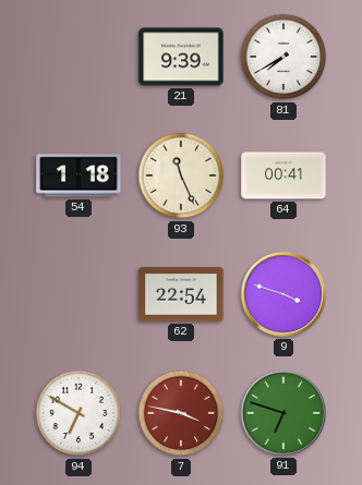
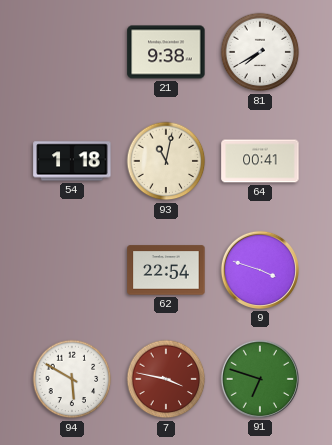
21: 9:39 -> 9:38
93: 11:26 -> 11:02
94: 6:50 -> 5:50
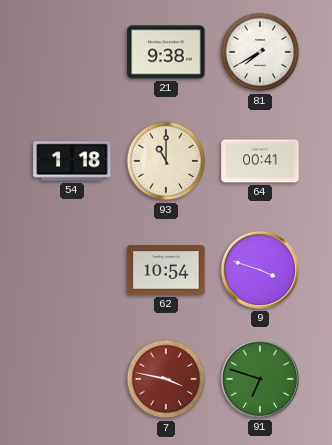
93: 11:02 -> 11:00
62: 22:54 -> 10:54
94: 5:50 -> none
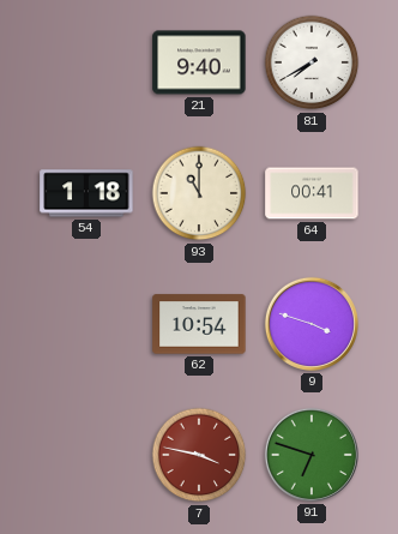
21: 9:38 -> 9:40
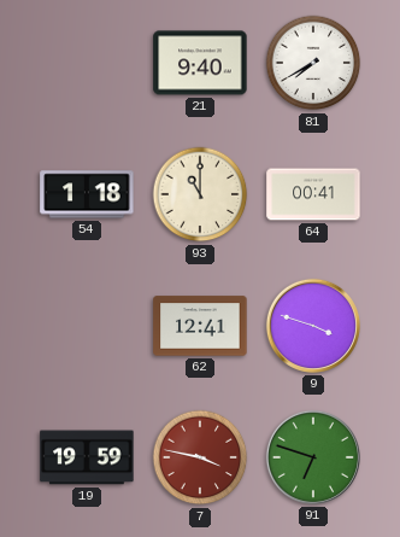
62: 10:54 -> 12:41
19: none -> 19:59
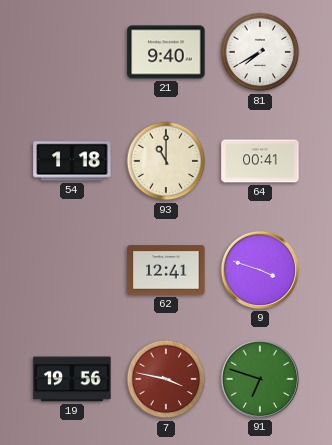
19: 19:59 -> 19:56
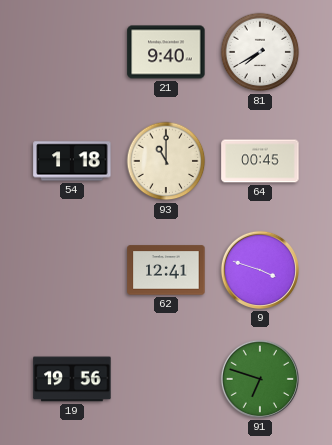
64: 00:41 -> 00:45
7: 3:47 -> none
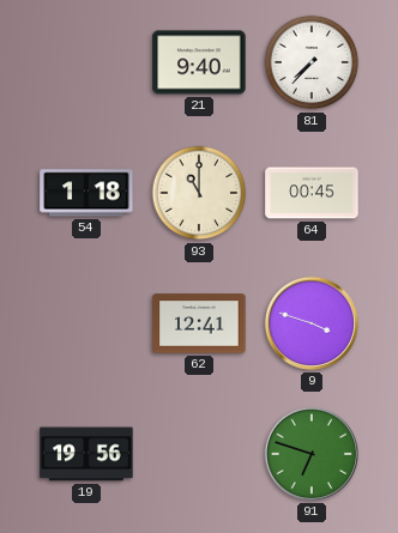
81: 7:40 -> 7:37
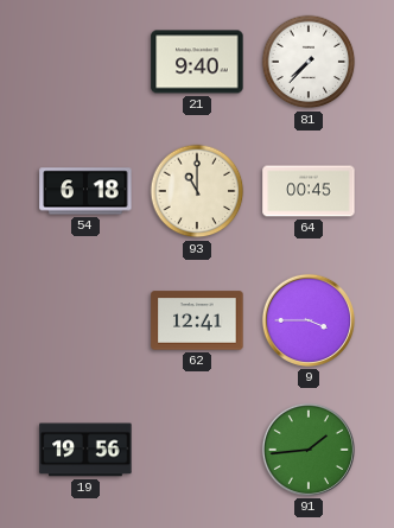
54: 1:18 -> 6:18
9: 3:48 -> 3:45
91: 6:48 -> 1:44
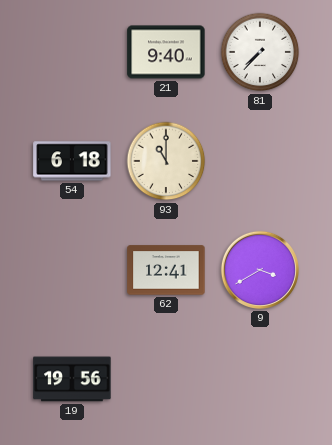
64: 00:45 -> none
9: 3:45 -> 3:40
91: 1:44 -> none
